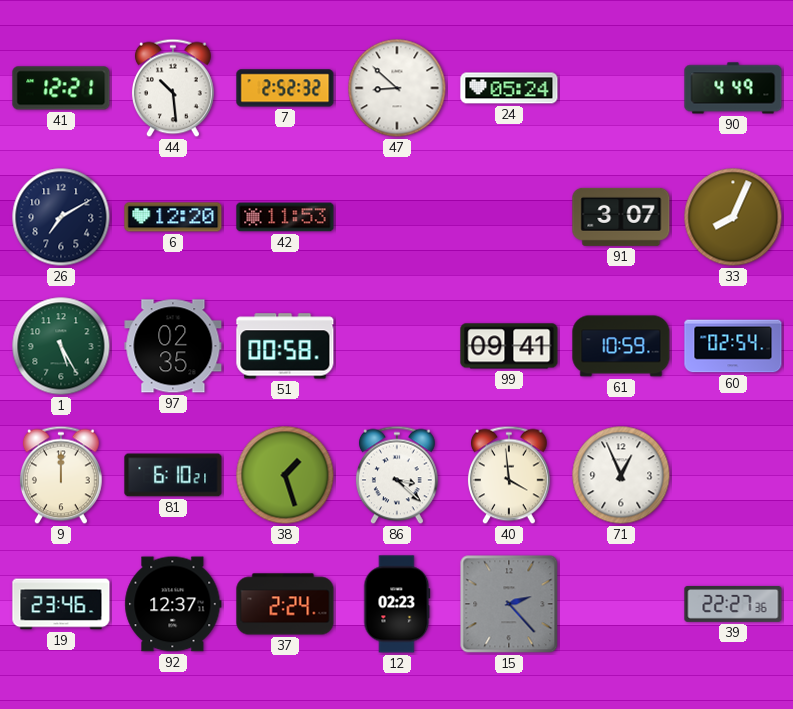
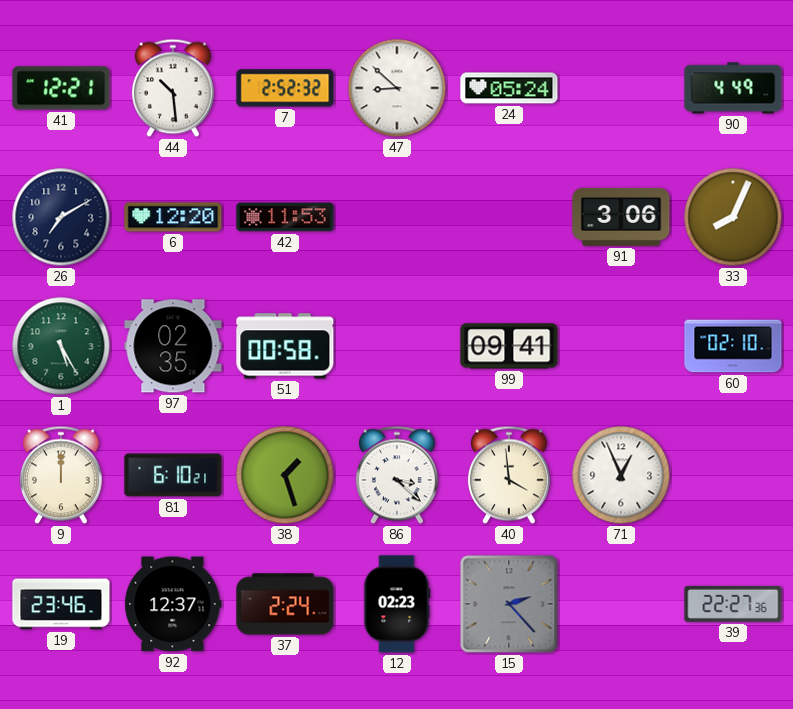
91: 3:07 -> 3:06
61: 10:59 -> none
60: 02:54 -> 02:10
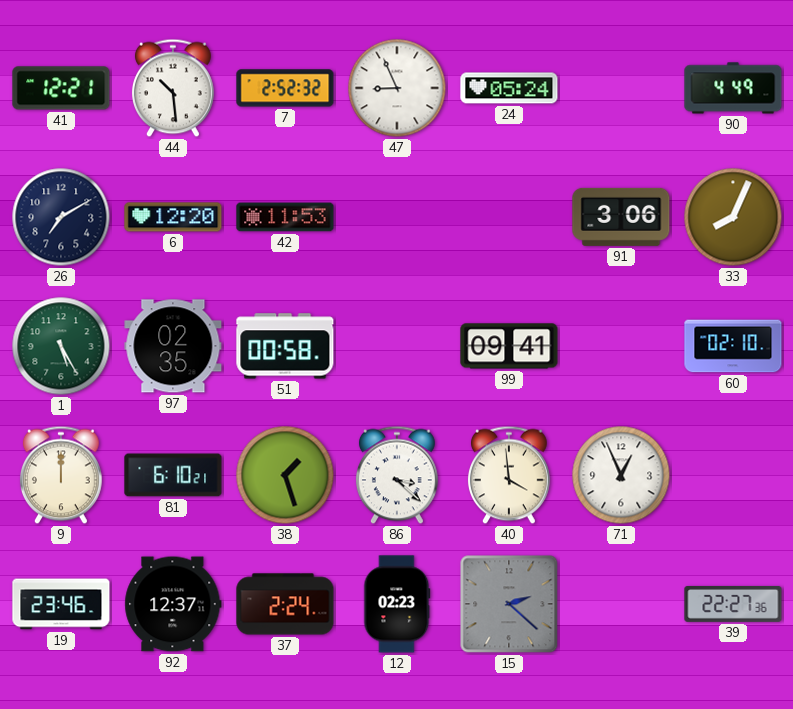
47: 8:52 -> 8:56
15: 2:23 -> 2:22
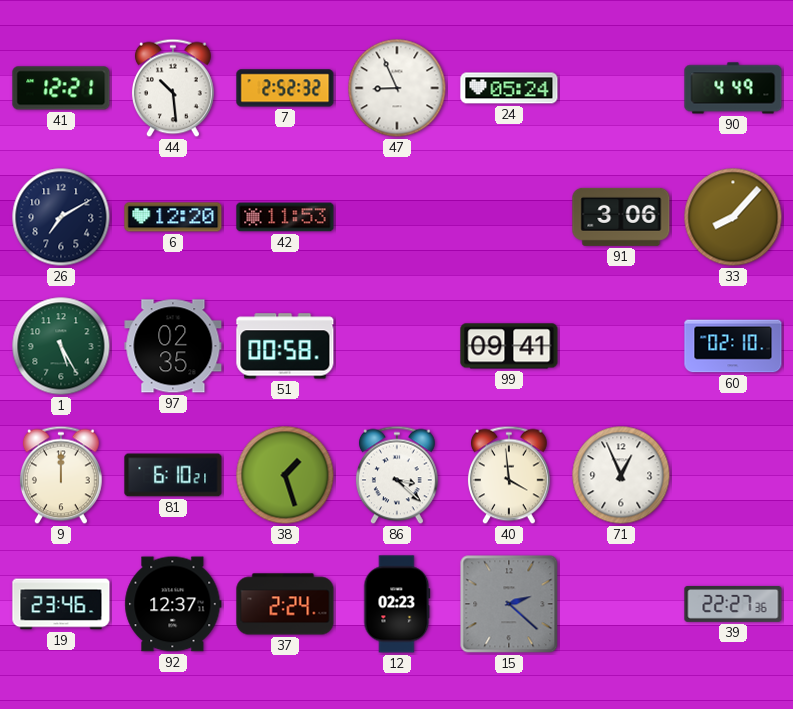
33: 8:04 -> 8:07
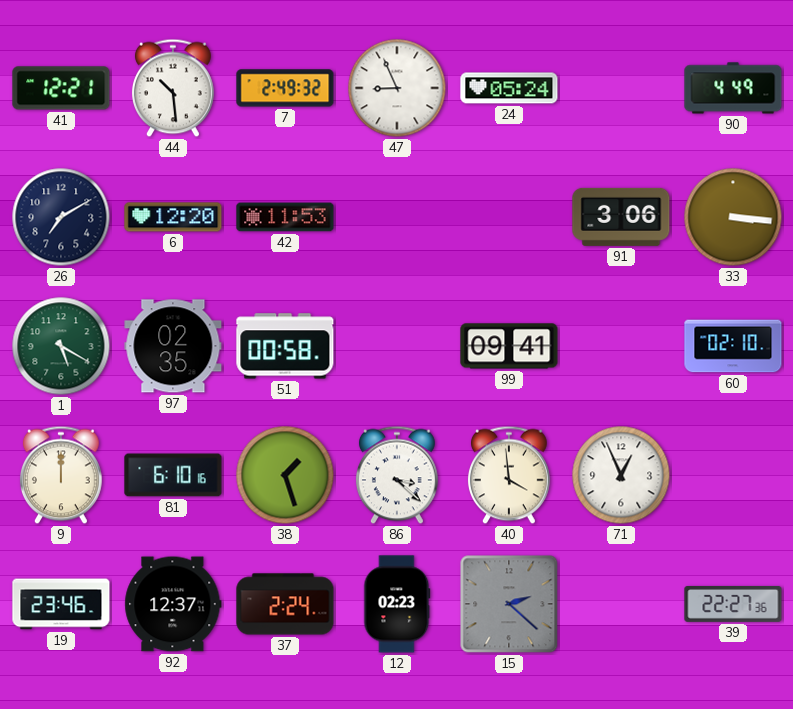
7: 2:52 -> 2:49
33: 8:07 -> 3:16
1: 5:25 -> 5:20
81: 6:10:21 -> 6:10:16
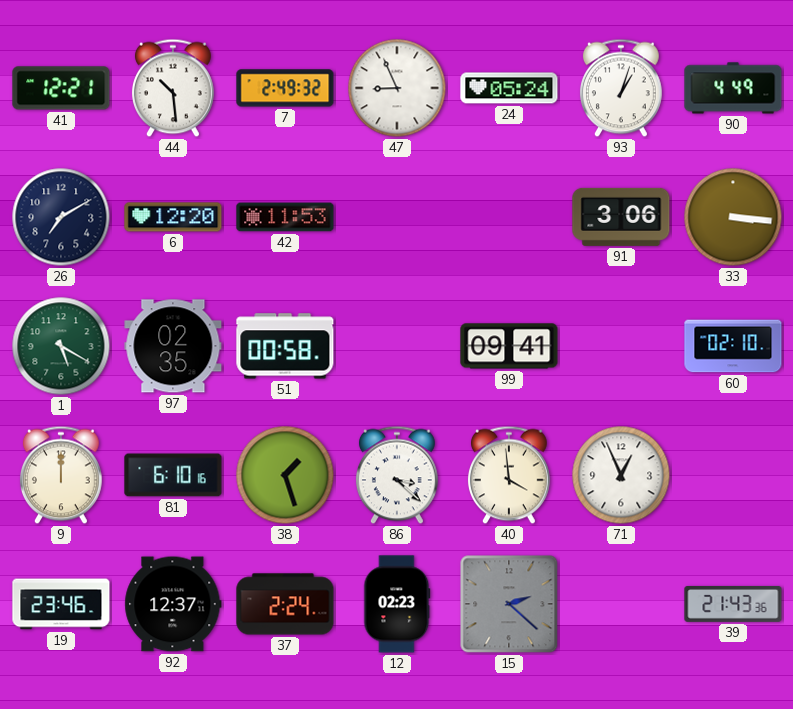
93: none -> 1:03
39: 22:27 -> 21:43
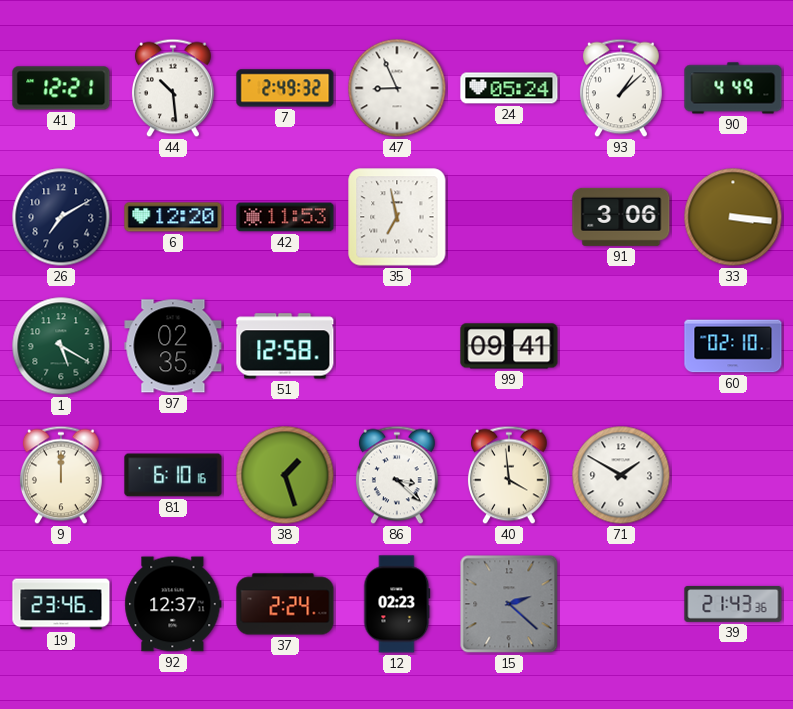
93: 1:03 -> 1:08
35: none -> 6:58
51: 00:58 -> 12:58
71: 12:56 -> 1:50
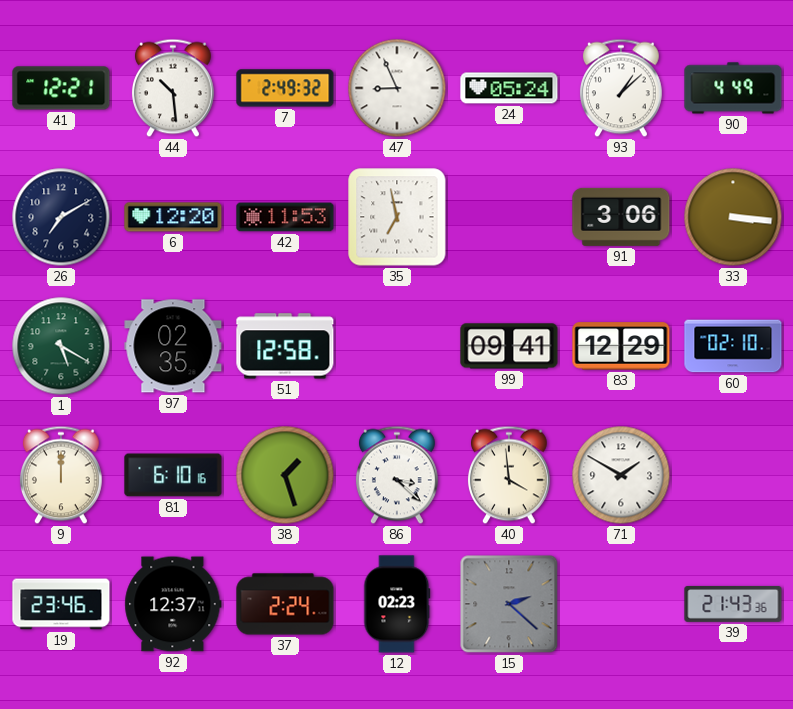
83: none -> 12:29
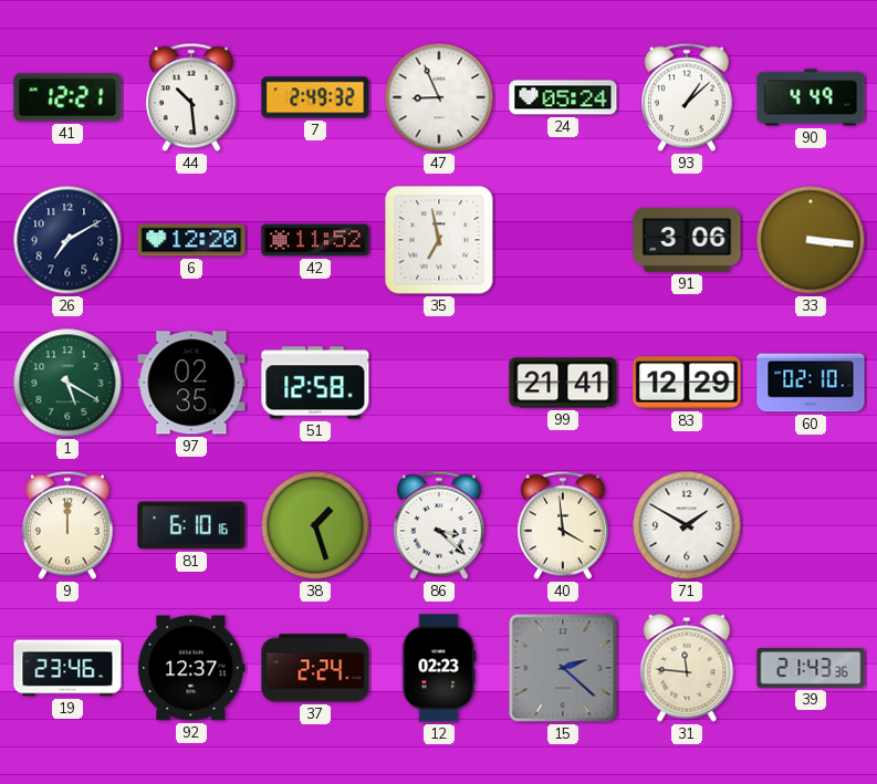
42: 11:53 -> 11:52
99: 09:41 -> 21:41
31: none -> 11:46
